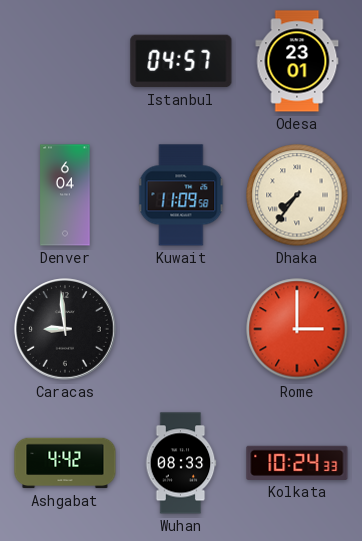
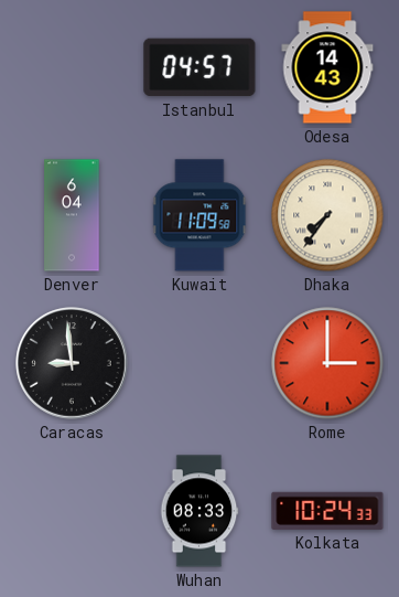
Odesa: 23:01 -> 14:43
Ashgabat: 4:42 -> none
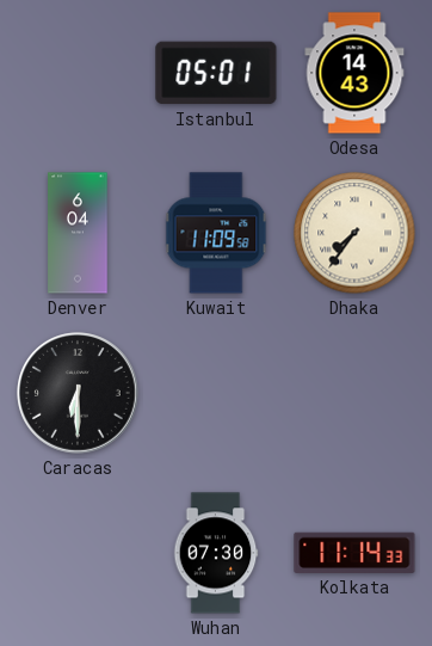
Istanbul: 04:57 -> 05:01
Caracas: 8:59 -> 6:30
Rome: 3:00 -> none
Wuhan: 08:33 -> 07:30
Kolkata: 10:24 -> 11:14
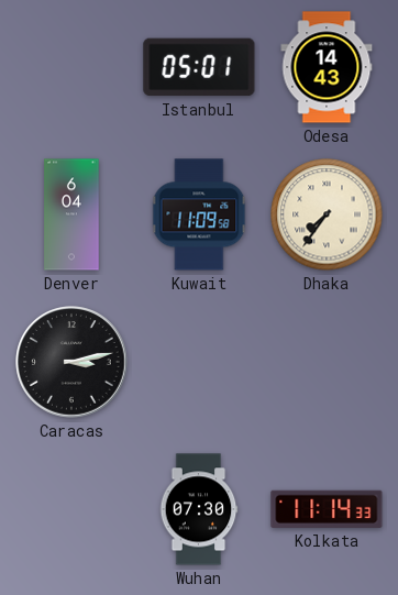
Caracas: 6:30 -> 3:13
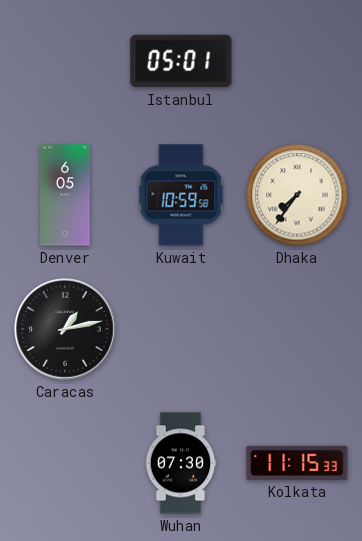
Odesa: 14:43 -> none
Denver: 6:04 -> 6:05
Kuwait: 11:09 -> 10:59
Caracas: 3:13 -> 1:13
Kolkata: 11:14 -> 11:15
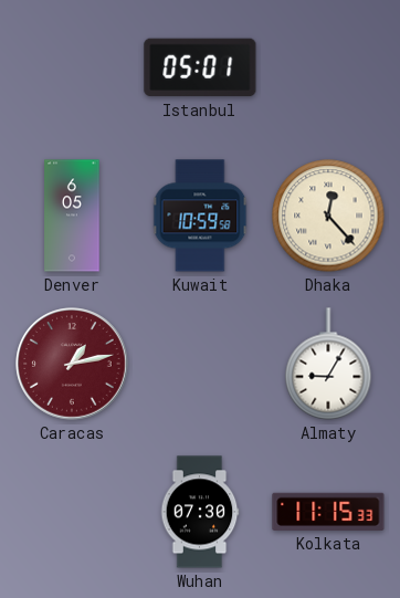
Dhaka: 7:36 -> 12:23
Caracas dial: black -> burgundy
Almaty: none -> 9:05
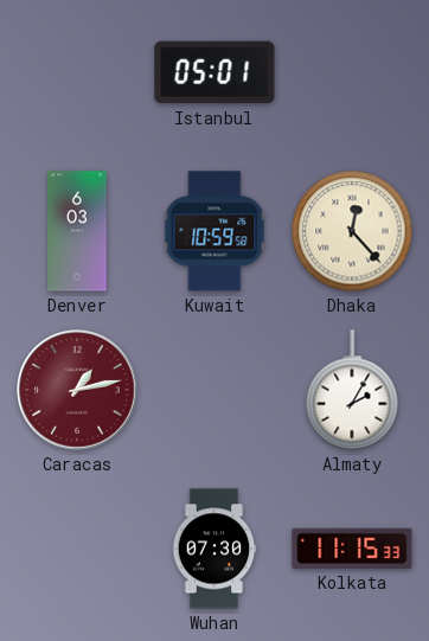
Denver: 6:05 -> 6:03
Almaty: 9:05 -> 2:05
